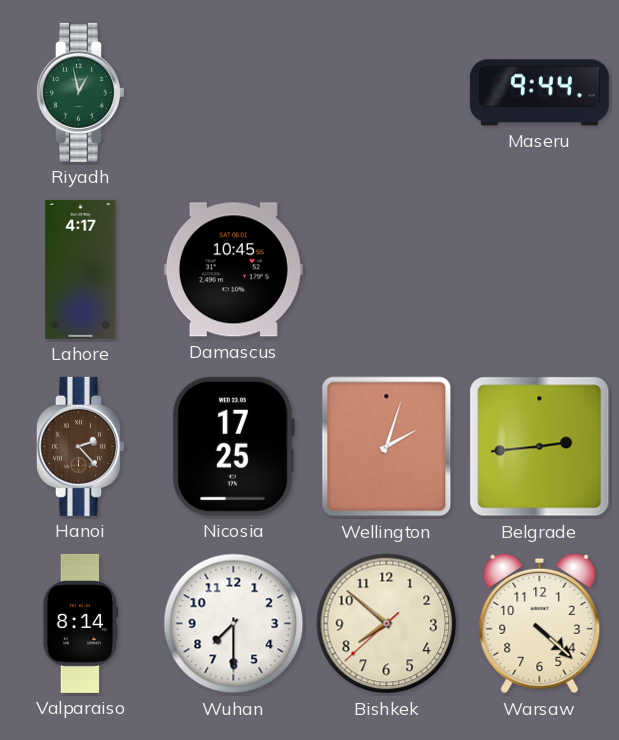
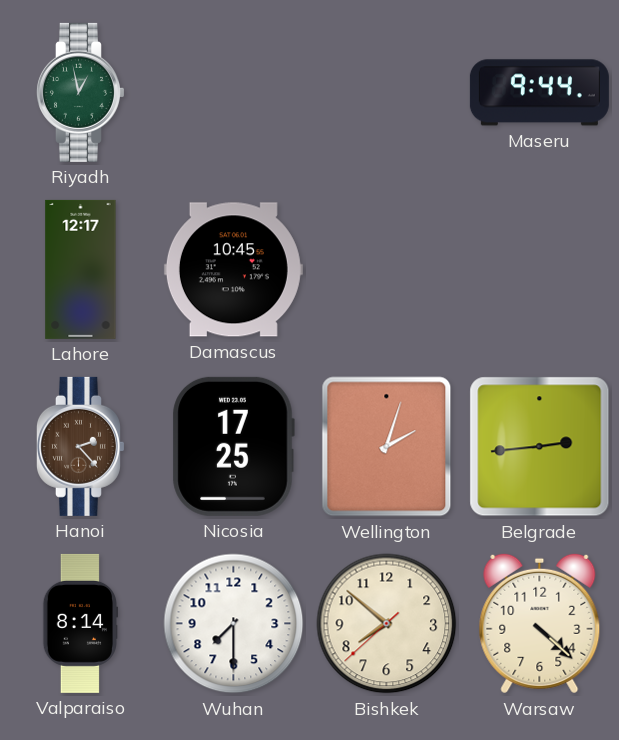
Lahore: 4:17 -> 12:17
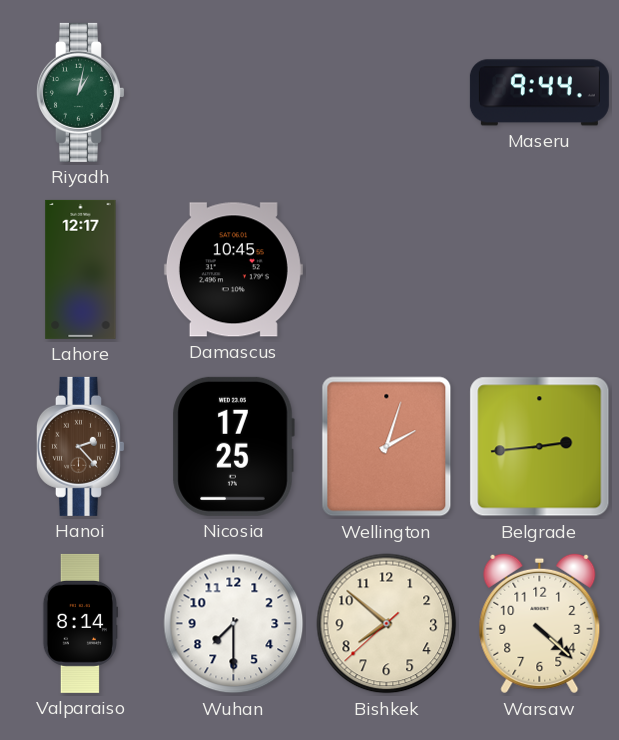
Riyadh: 12:58 -> 1:02
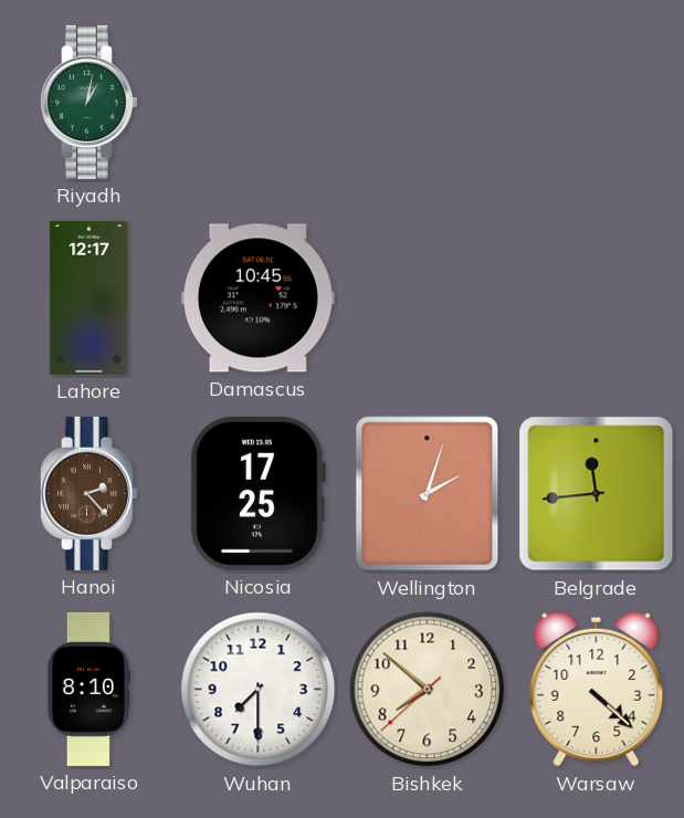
Maseru: 9:44 -> none
Belgrade: 2:44 -> 11:44
Valparaiso: 8:14 -> 8:10
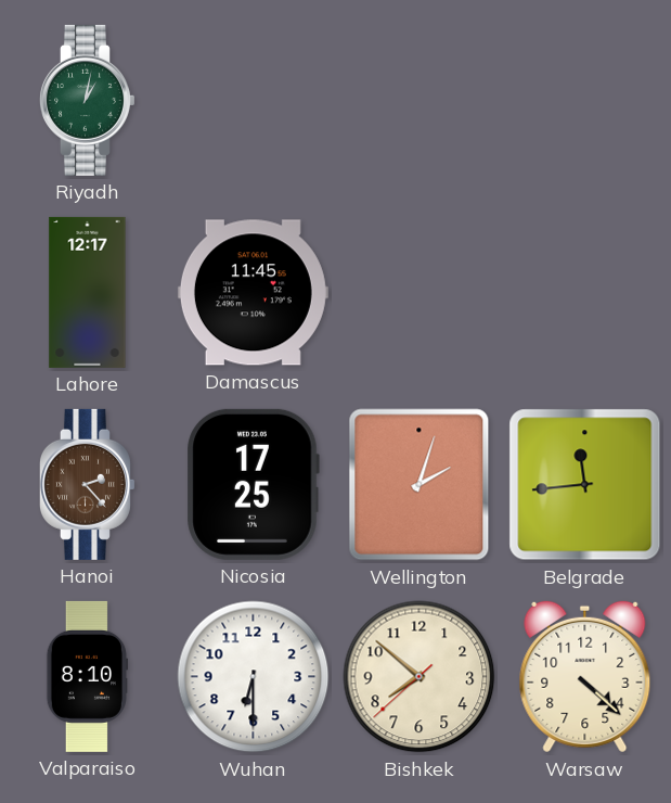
Damascus: 10:45 -> 11:45
Wuhan: 7:30 -> 6:30
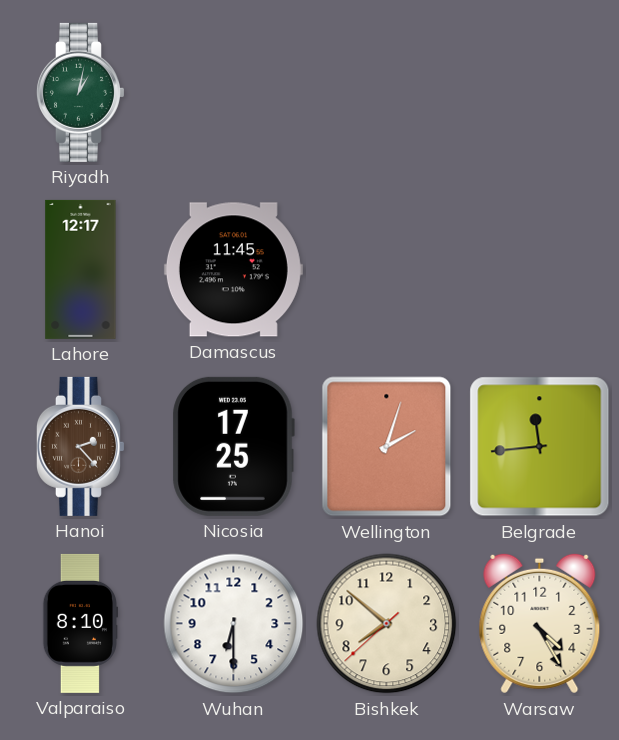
Warsaw: 4:22 -> 4:25
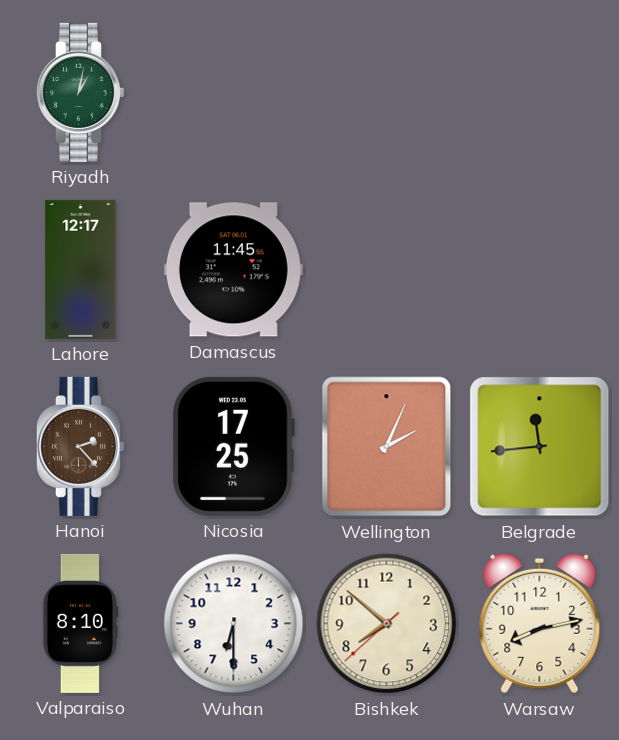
Wellington: 2:03 -> 2:04
Warsaw: 4:25 -> 8:13
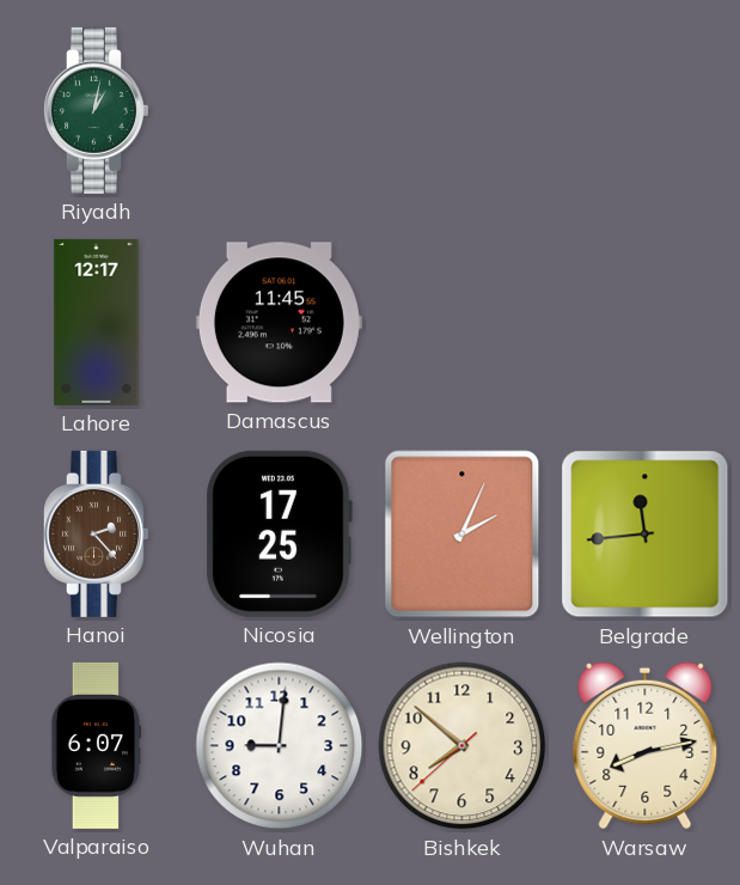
Valparaiso: 8:10 -> 6:07
Wuhan: 6:30 -> 9:01
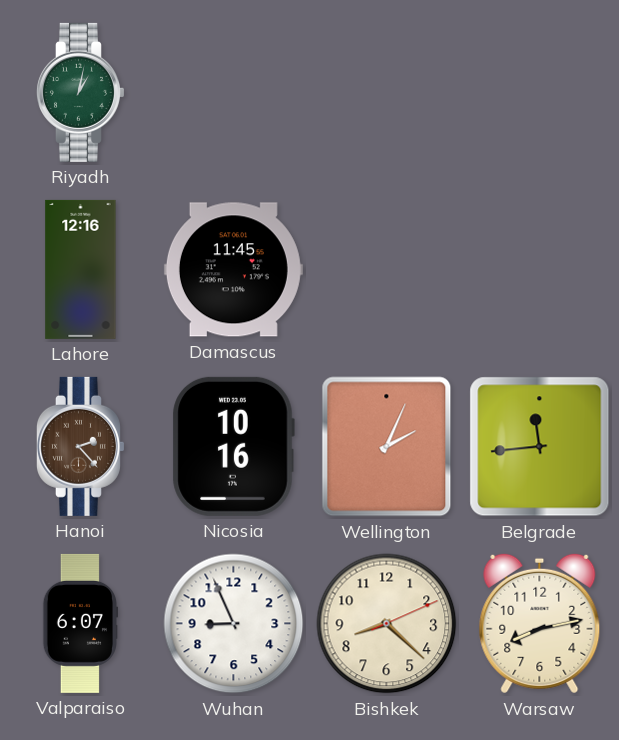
Lahore: 12:17 -> 12:16
Nicosia: 17:25 -> 10:16
Wuhan: 9:01 -> 8:56
Bishkek: 7:51 -> 8:22
